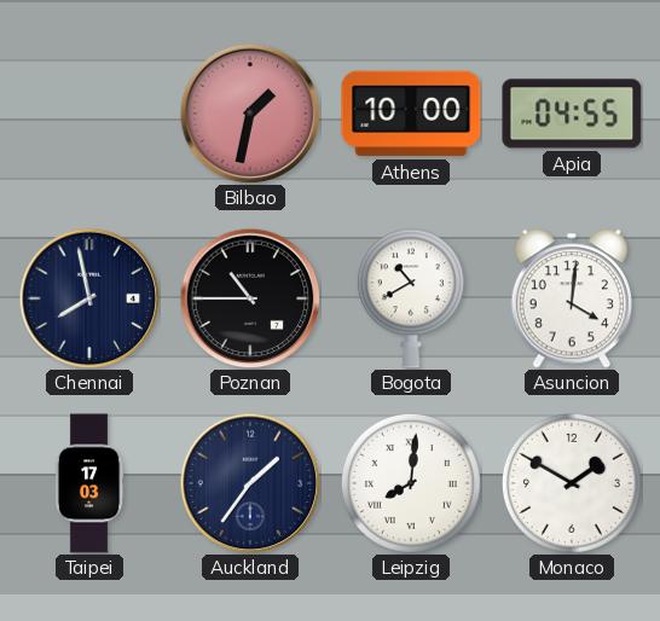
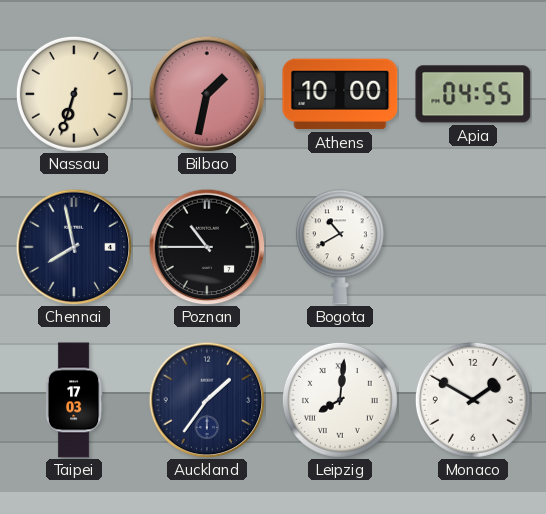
Nassau: none -> 6:33
Asuncion: 4:01 -> none
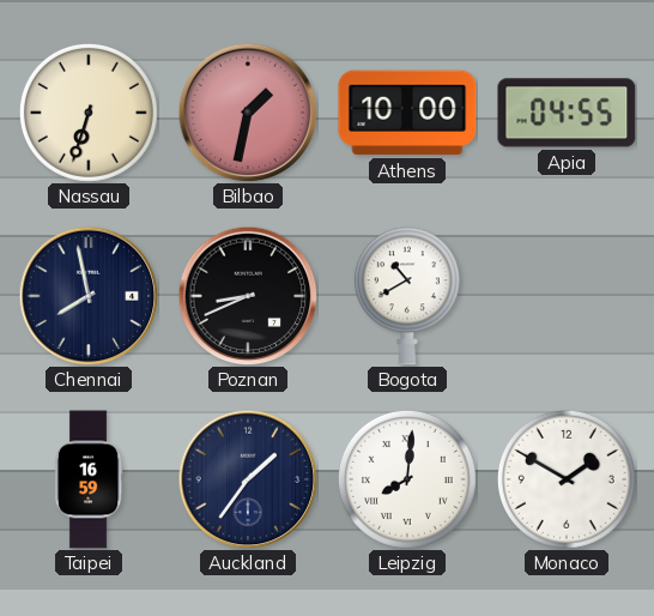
Poznan: 10:45 -> 8:41
Taipei: 17:03 -> 16:59
